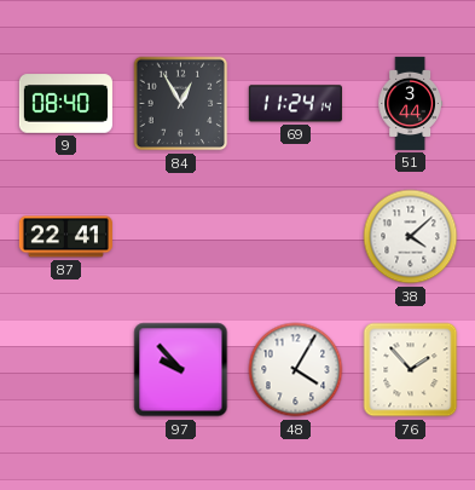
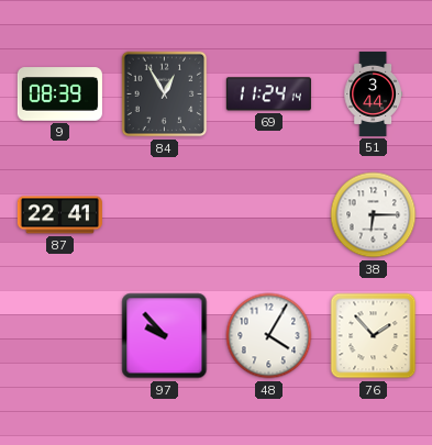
9: 08:40 -> 08:39
38: 4:08 -> 6:15
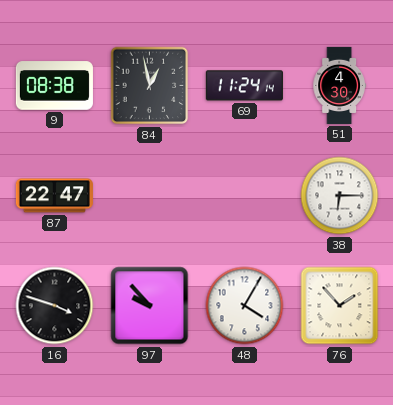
9: 08:39 -> 08:38
84: 12:55 -> 12:58
51: 3:44 -> 4:30
87: 22:41 -> 22:47
16: none -> 3:48
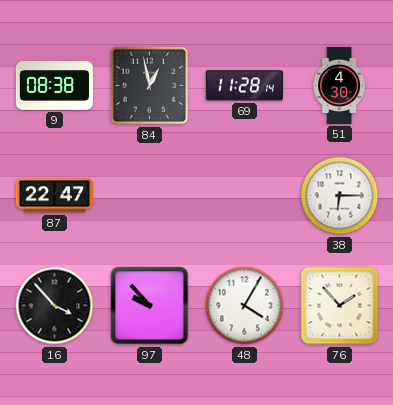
69: 11:24 -> 11:28
16: 3:48 -> 3:53
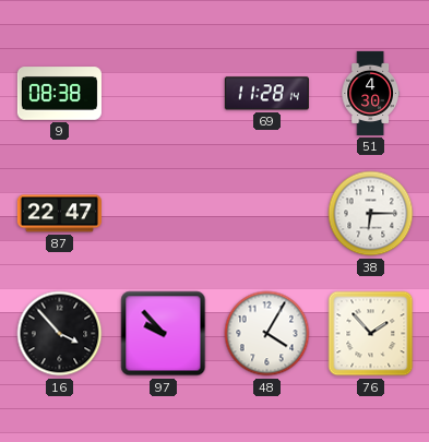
84: 12:58 -> none
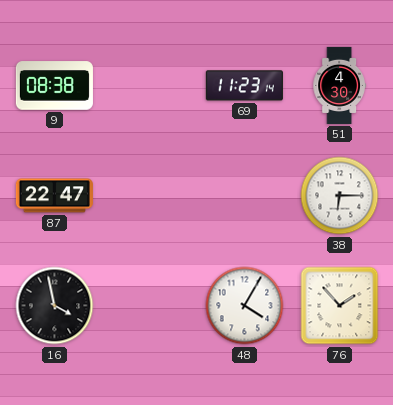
69: 11:28 -> 11:23
16: 3:53 -> 3:58
97: 9:53 -> none
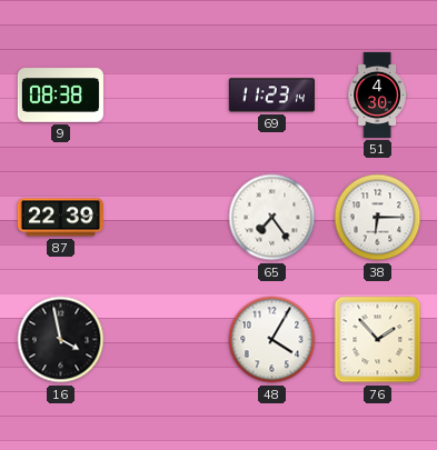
87: 22:47 -> 22:39
65: none -> 7:24
